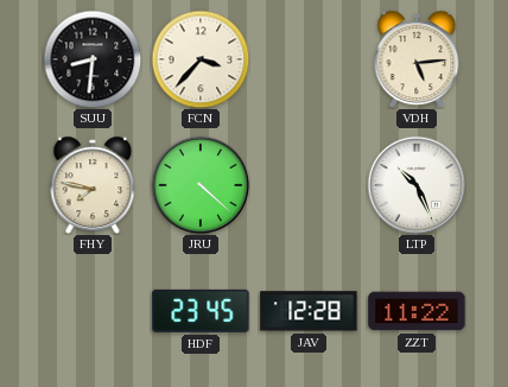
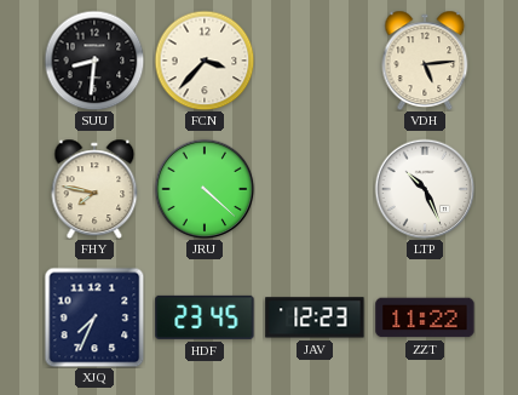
XJQ: none -> 7:34
JAV: 12:28 -> 12:23
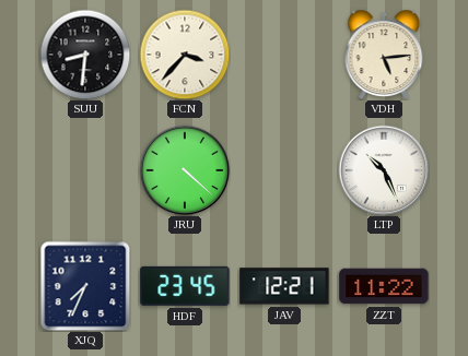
FHY: 7:47 -> none
JAV: 12:23 -> 12:21
